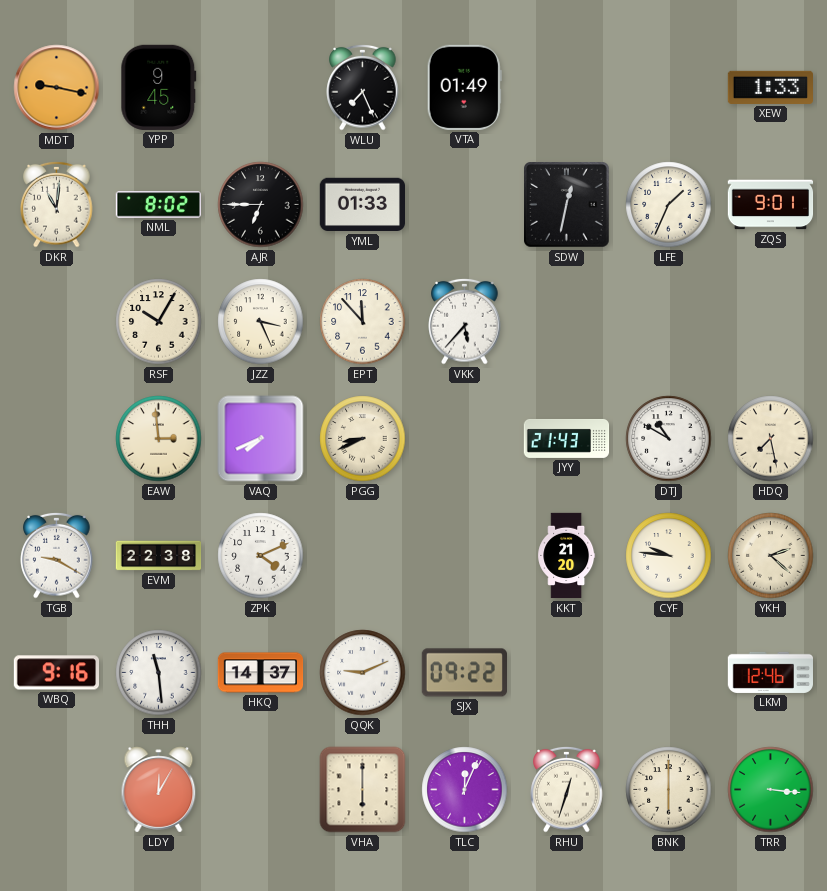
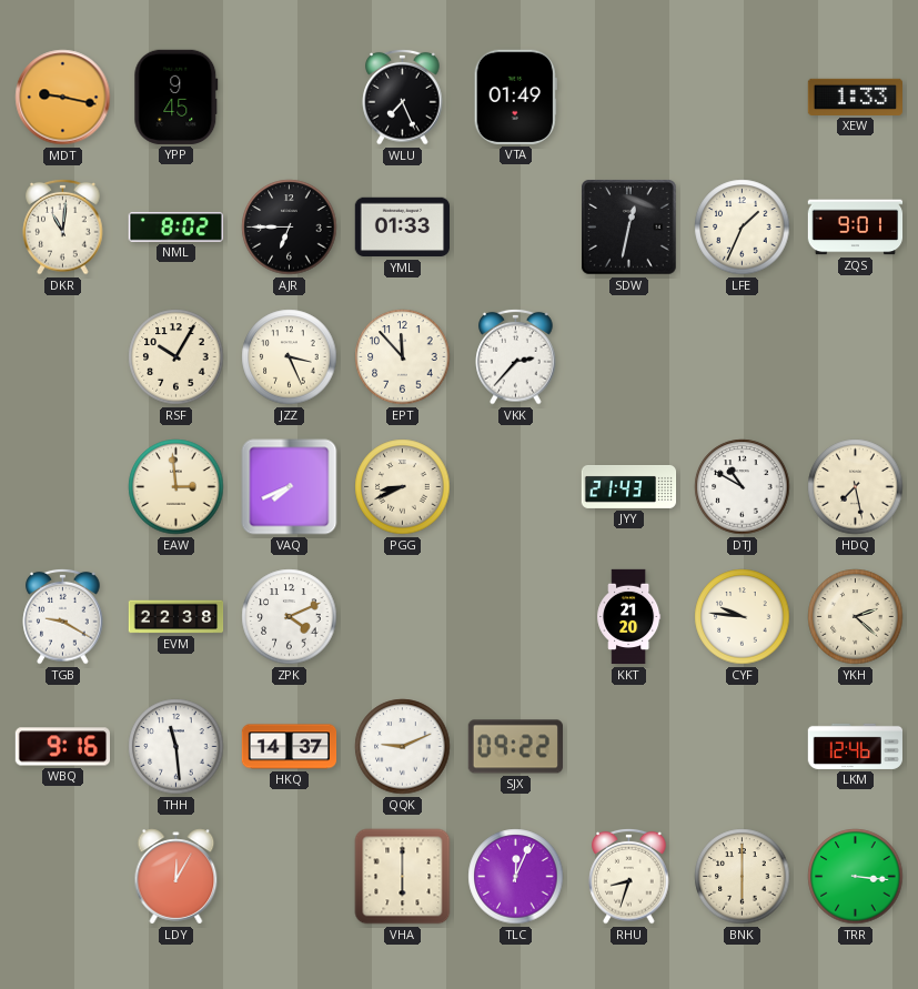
VKK: 5:37 -> 2:37
RHU: 12:33 -> 8:33
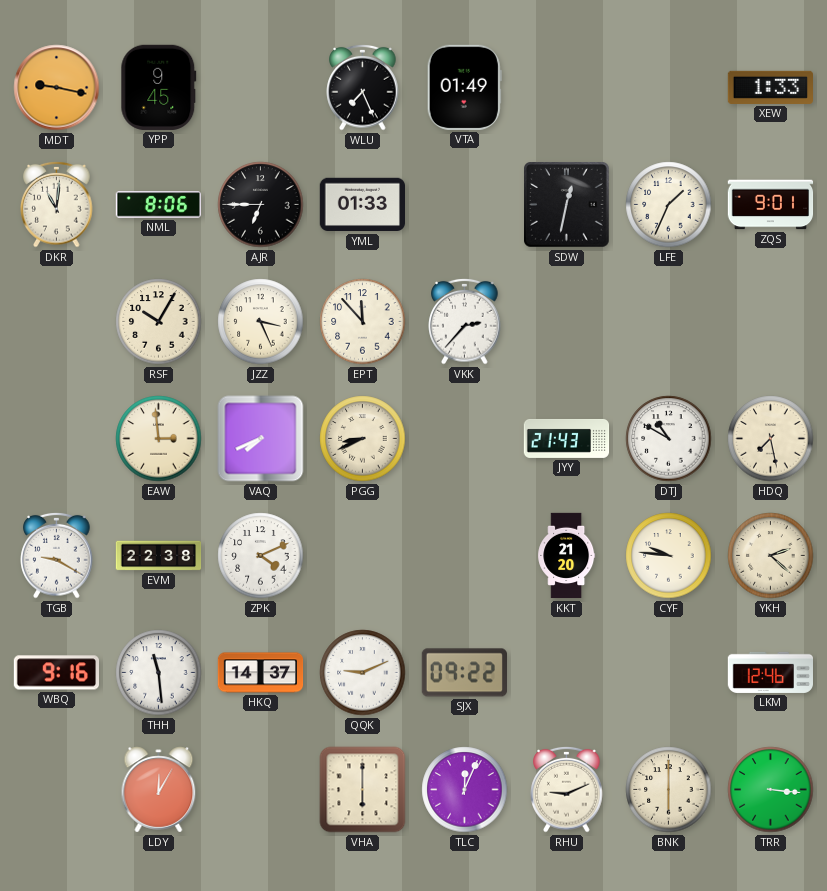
NML: 8:02 -> 8:06
RHU: 8:33 -> 9:11
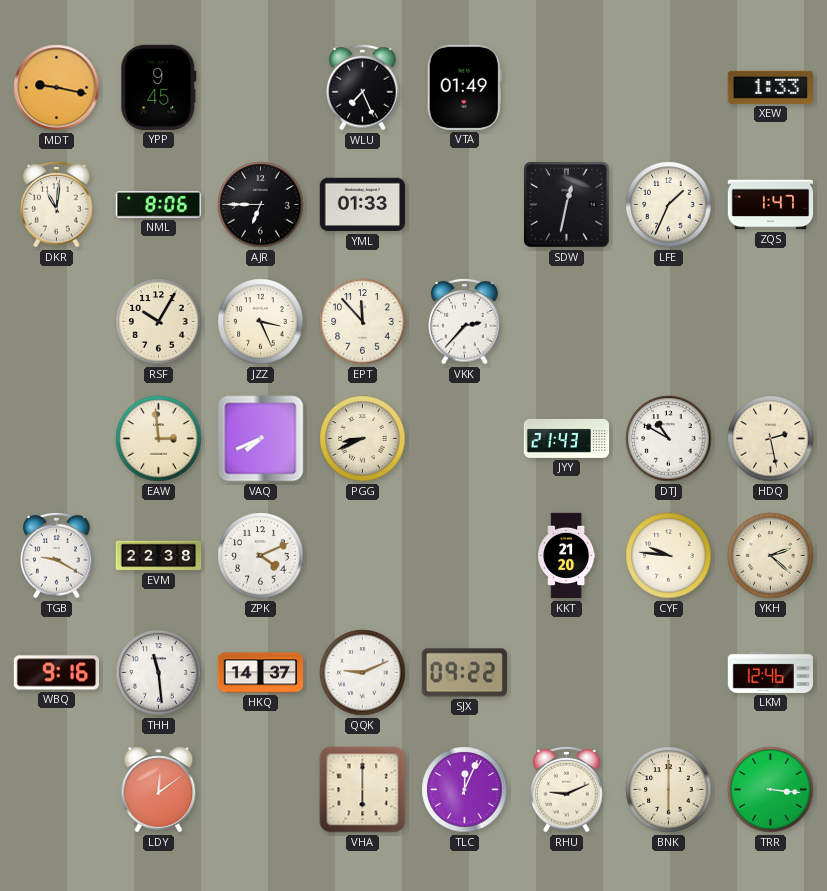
ZQS: 9:01 -> 1:47
HDQ: 7:28 -> 2:28
LDY: 12:05 -> 12:09
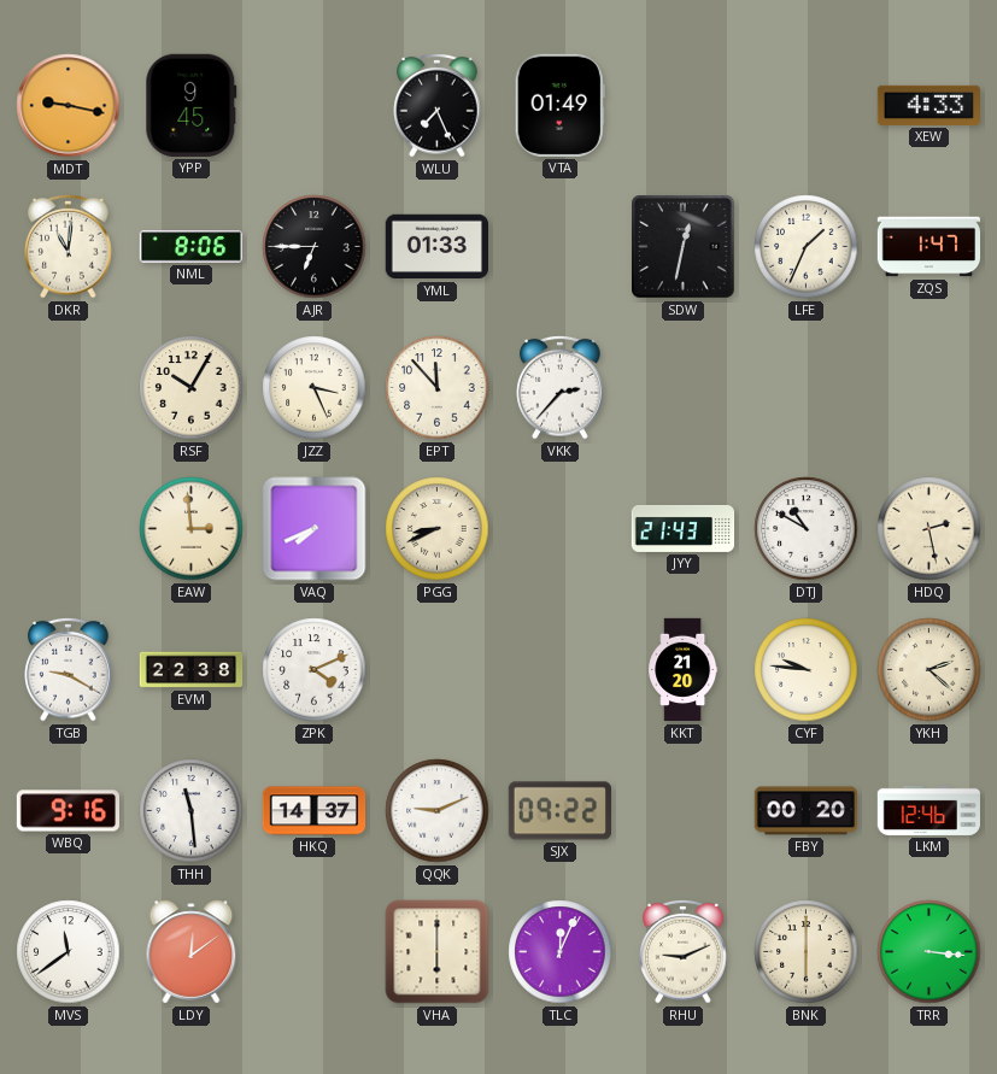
XEW: 1:33 -> 4:33
FBY: none -> 00:20
MVS: none -> 11:39
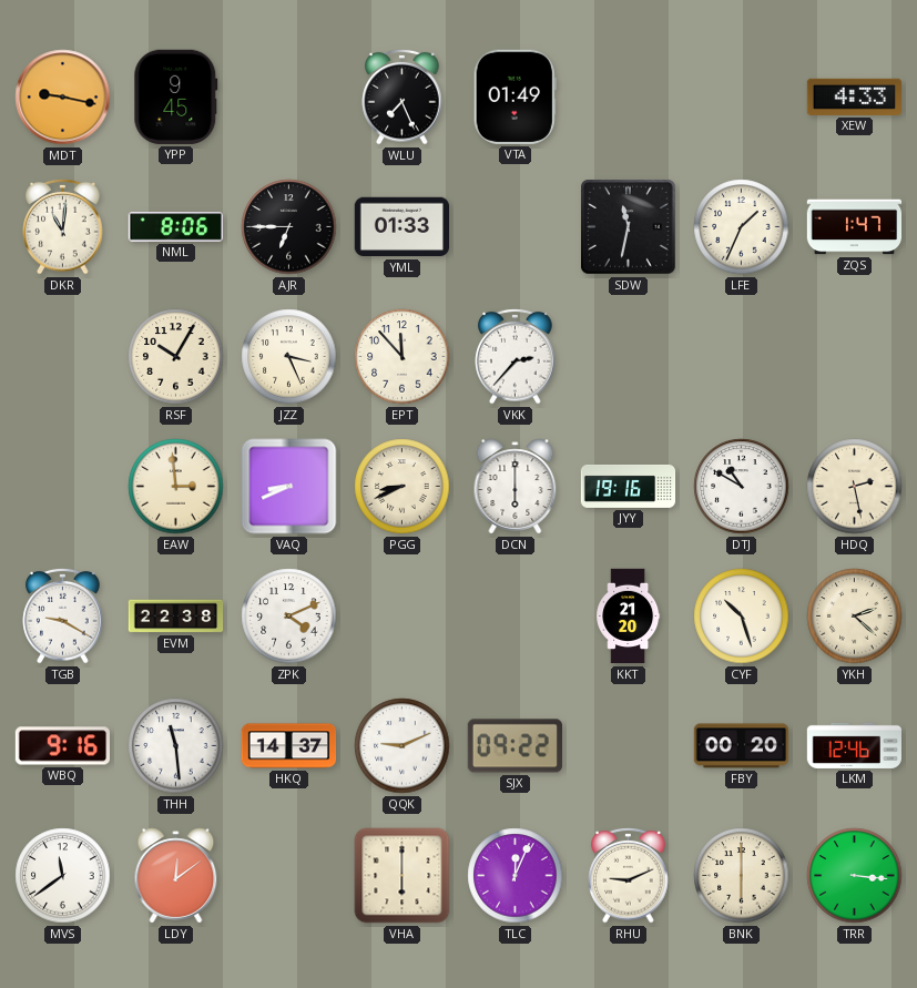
SDW: 12:32 -> 11:32
VAQ: 7:41 -> 8:41
DCN: none -> 6:00
JYY: 21:43 -> 19:16
CYF: 9:46 -> 10:27
